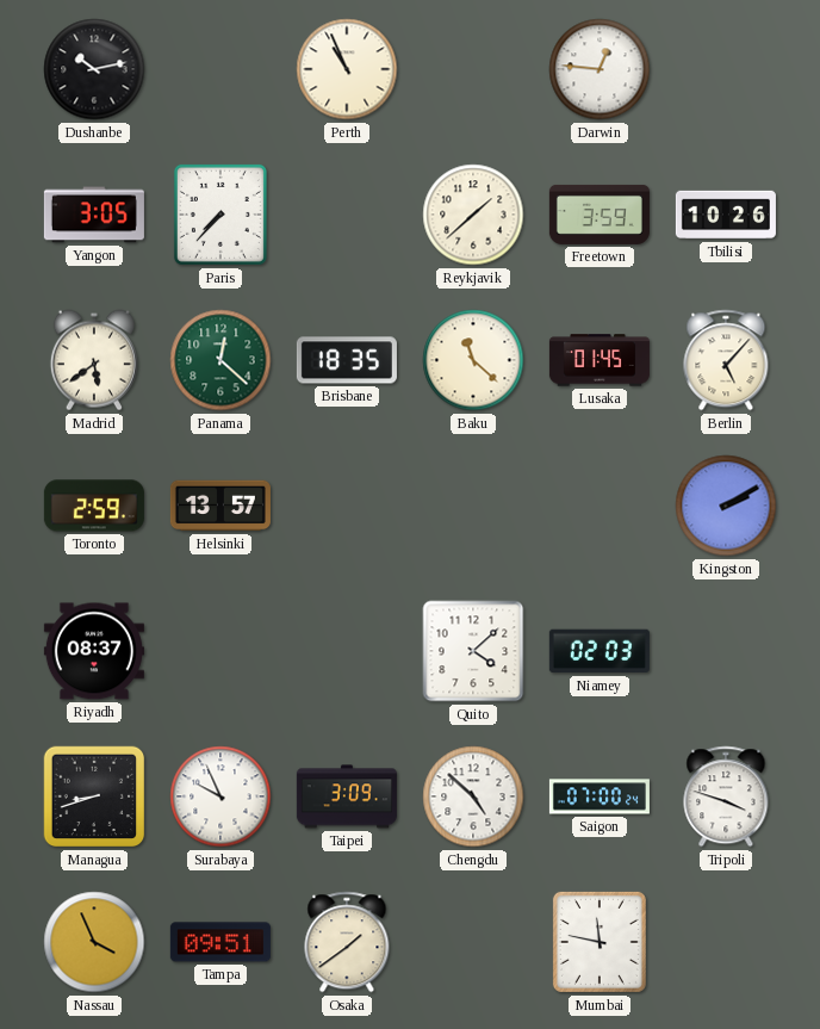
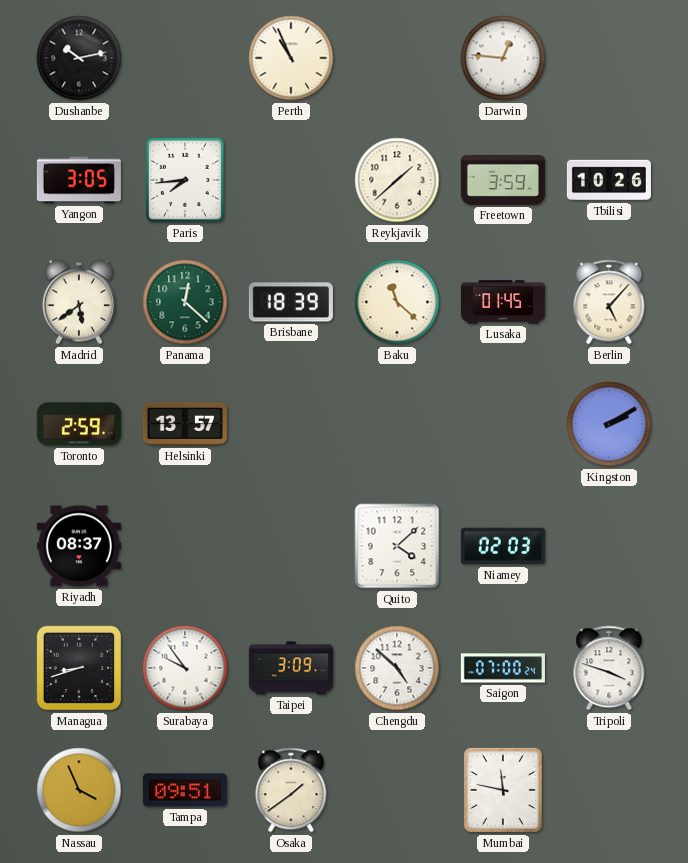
Paris: 7:37 -> 7:44
Brisbane: 18:35 -> 18:39
Surabaya: 9:56 -> 9:54
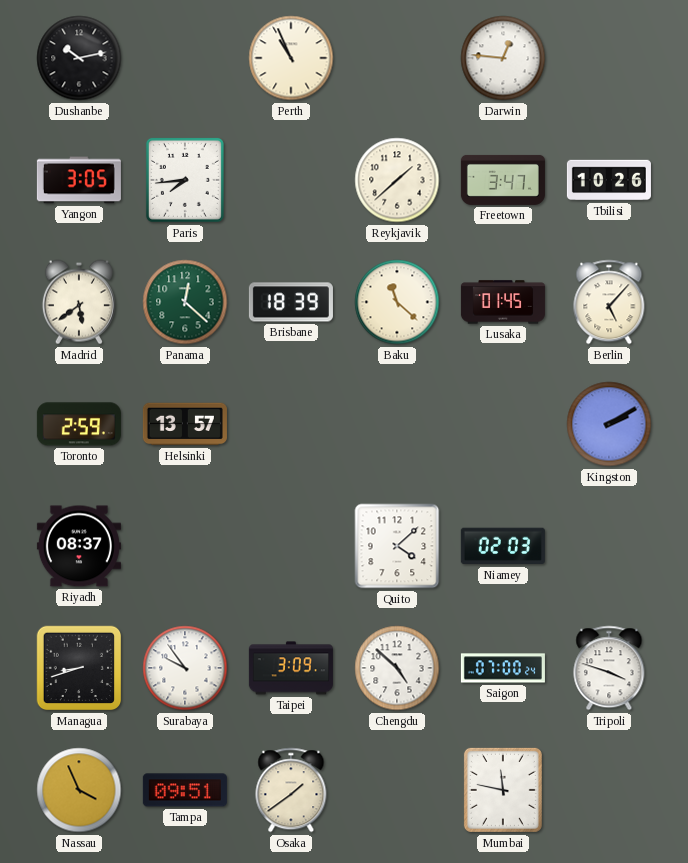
Freetown: 3:59 -> 3:47
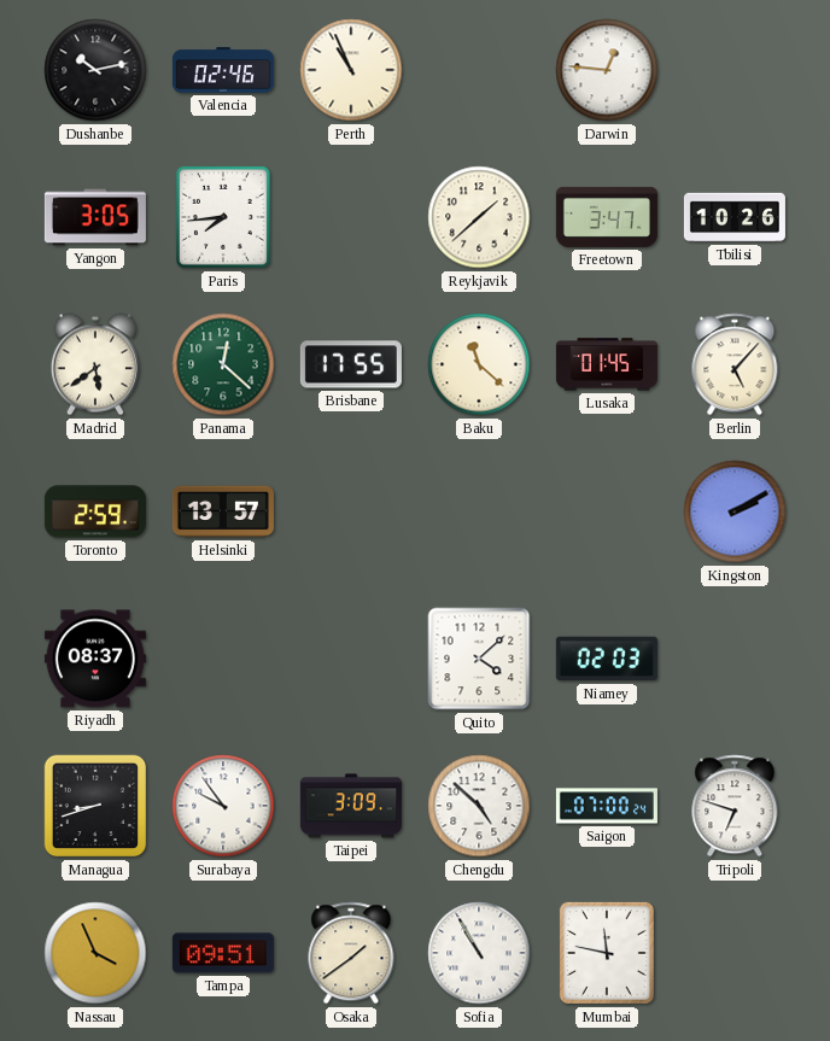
Valencia: none -> 02:46
Brisbane: 18:39 -> 17:55
Tripoli: 3:48 -> 6:48
Sofia: none -> 10:55
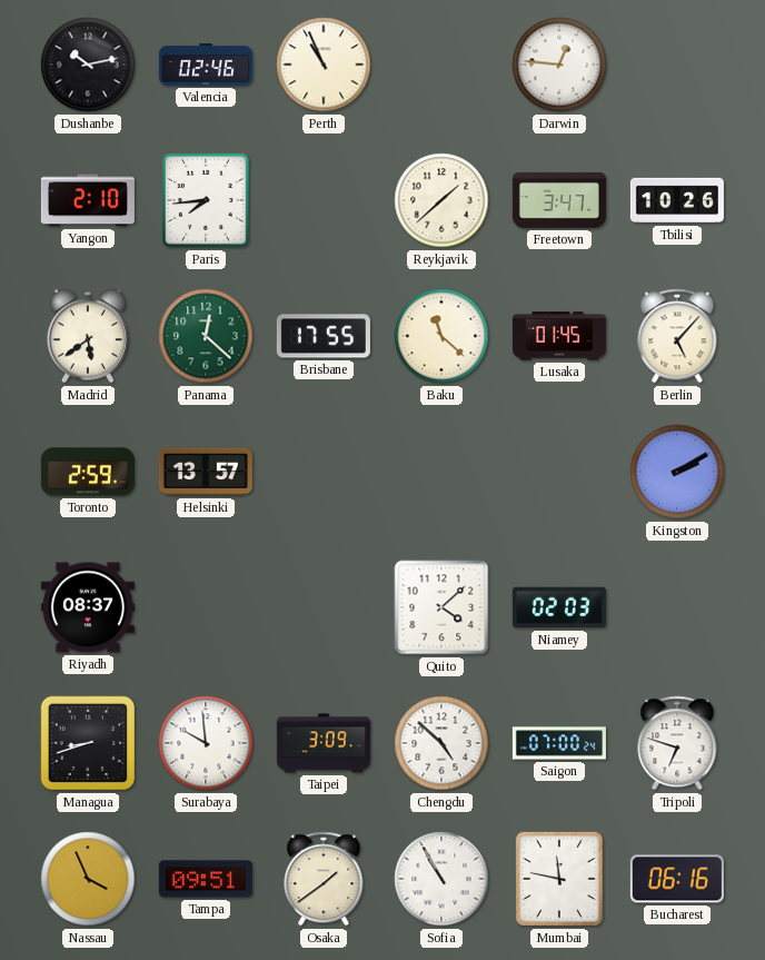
Yangon: 3:05 -> 2:10
Surabaya: 9:54 -> 9:59
Bucharest: none -> 06:16
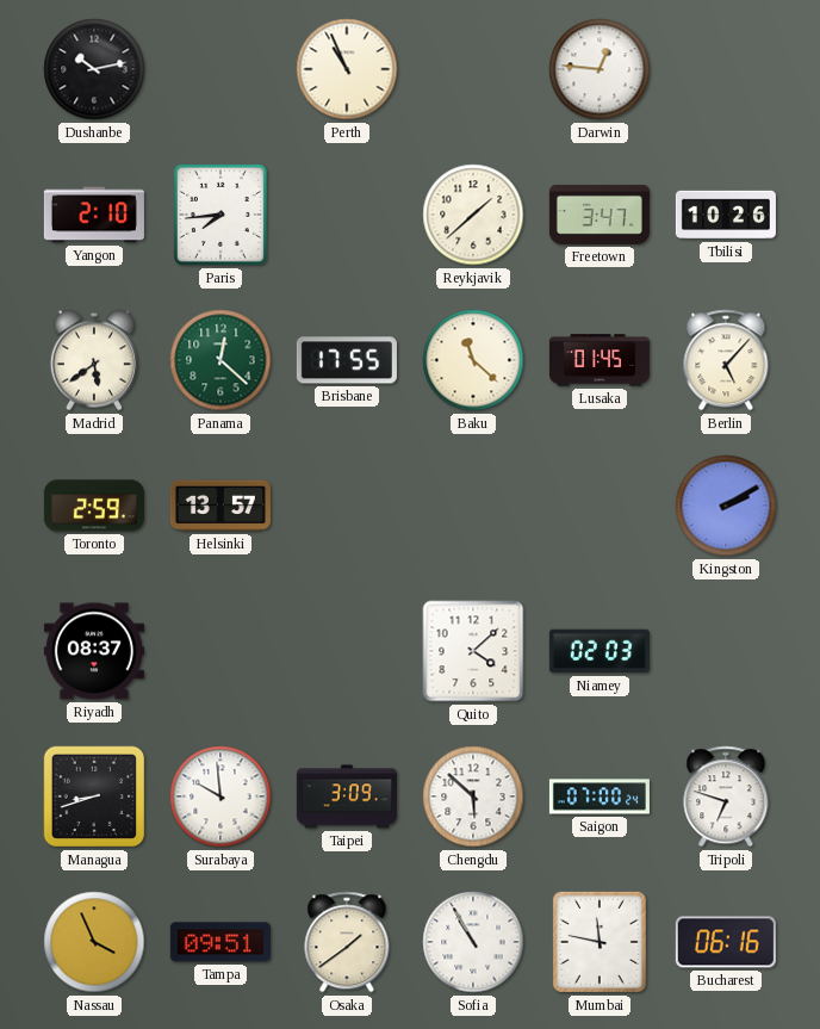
Valencia: 02:46 -> none
Chengdu: 4:52 -> 5:52
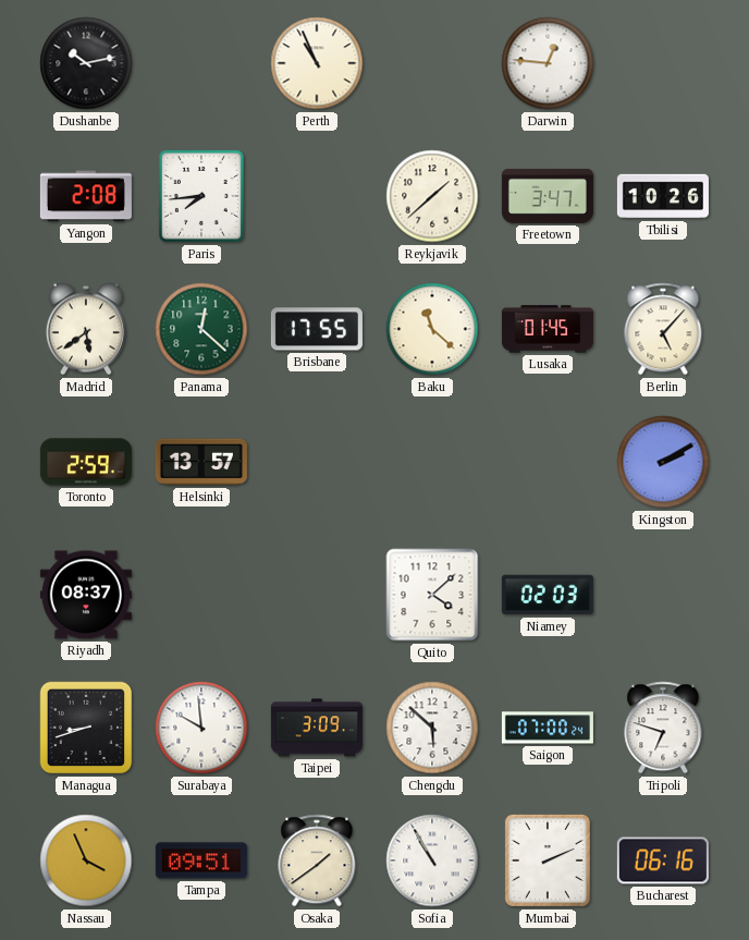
Yangon: 2:10 -> 2:08
Mumbai: 11:47 -> 2:11
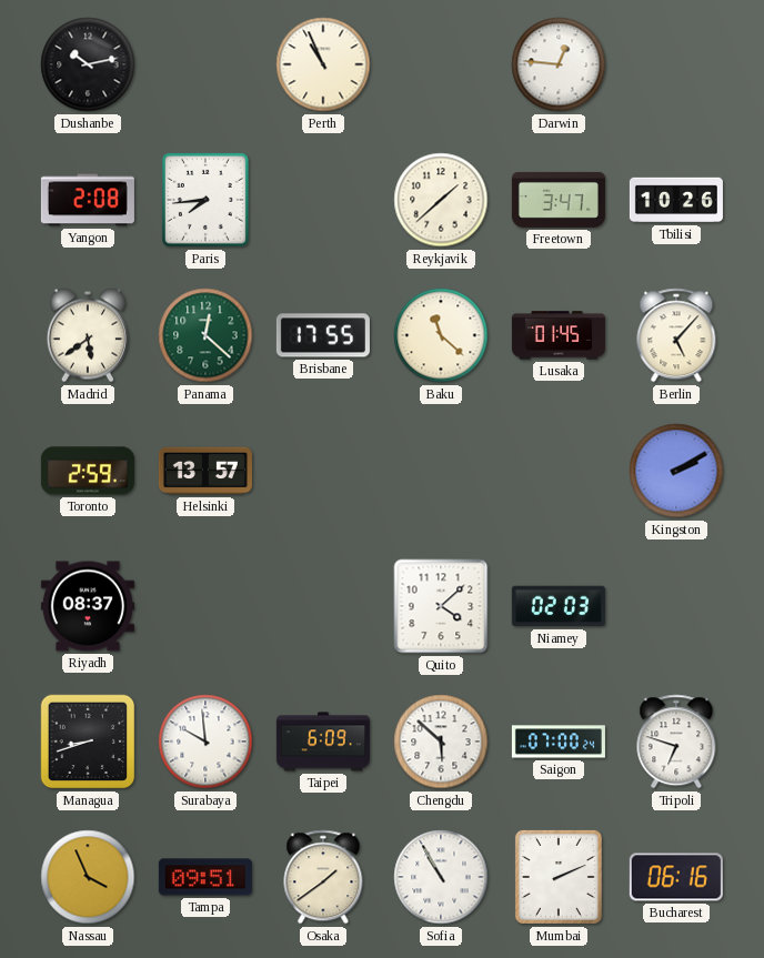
Taipei: 3:09 -> 6:09
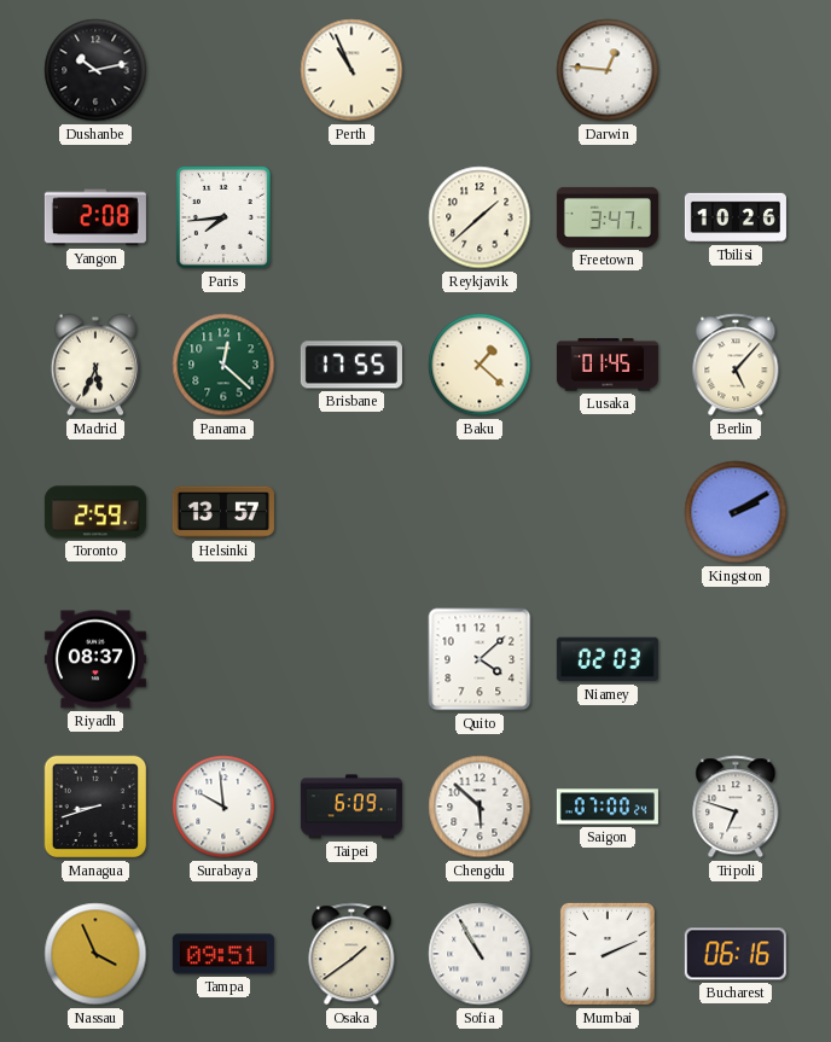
Madrid: 5:39 -> 5:34
Baku: 11:22 -> 1:22
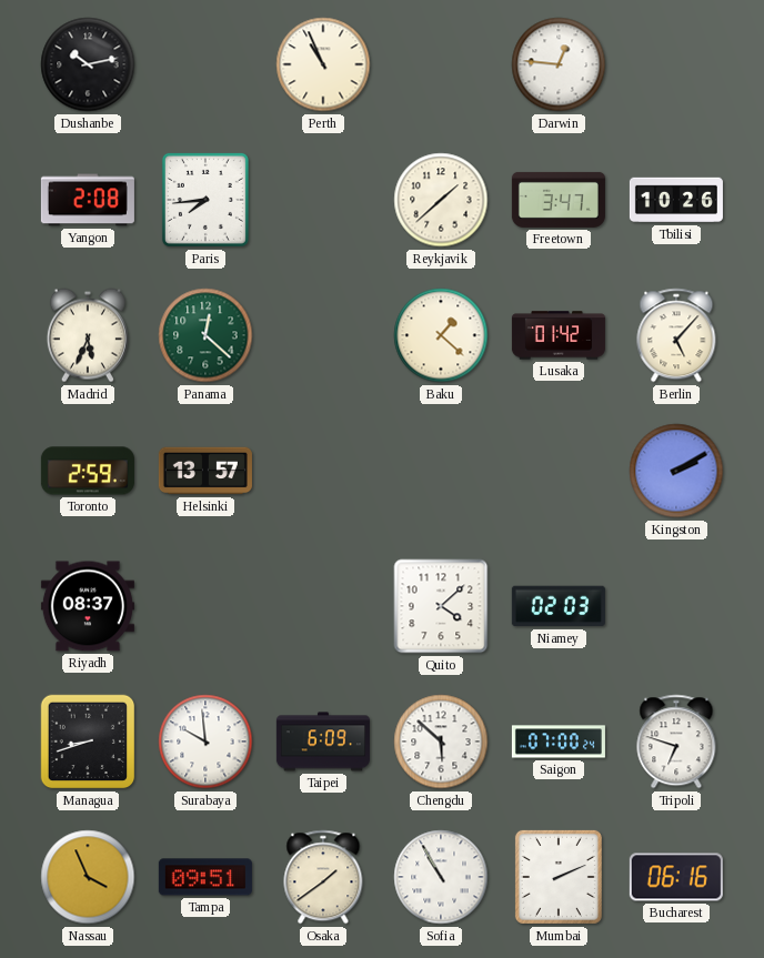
Brisbane: 17:55 -> none
Lusaka: 01:45 -> 01:42
